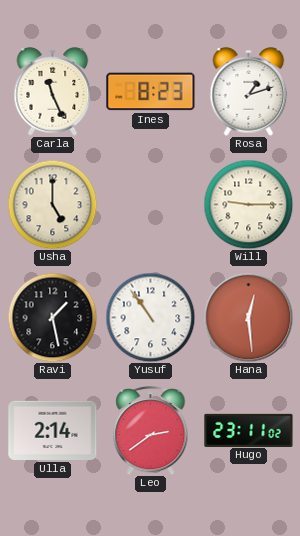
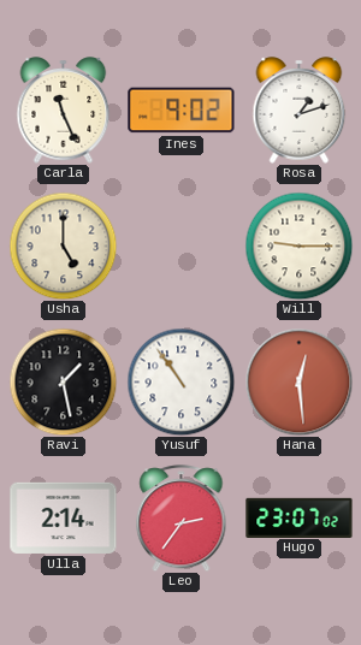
Ines: 8:23 -> 9:02
Leo: 2:39 -> 2:36
Hugo: 23:11 -> 23:07
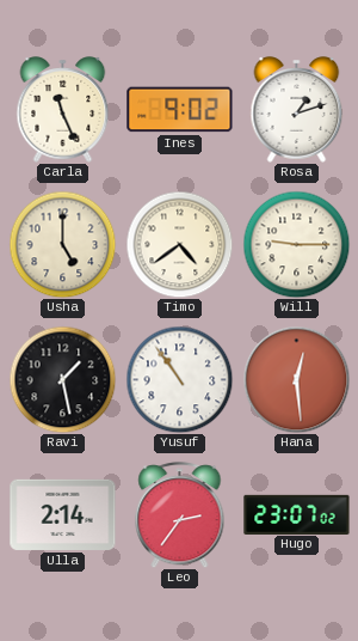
Timo: none -> 4:39
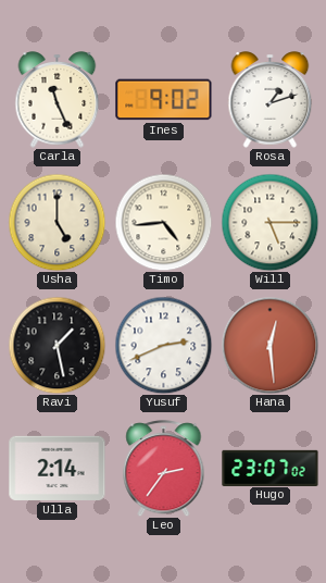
Timo: 4:39 -> 4:44
Will: 9:15 -> 5:15
Yusuf: 10:54 -> 2:41
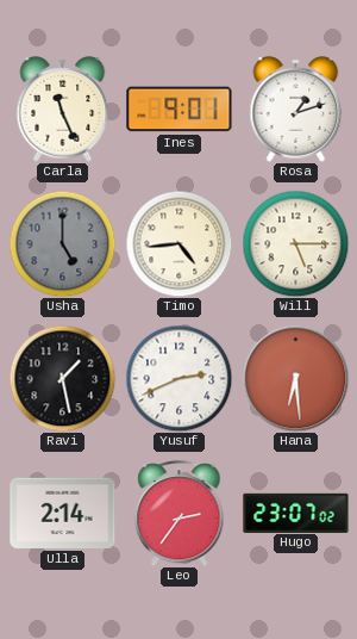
Ines: 9:02 -> 9:01
Usha dial: cream -> grey
Hana: 12:29 -> 6:29
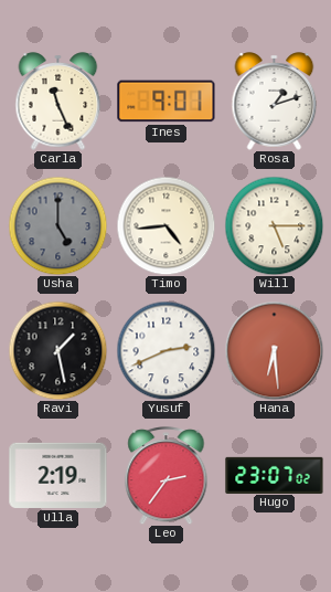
Ulla: 2:14 -> 2:19
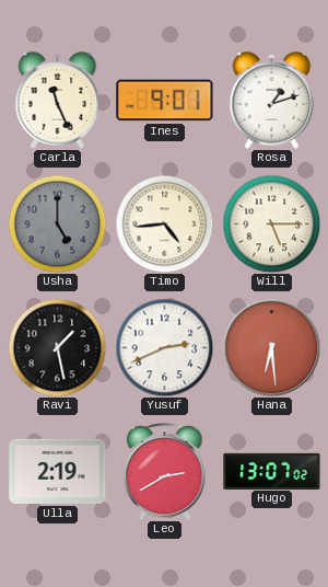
Leo: 2:36 -> 2:40
Hugo: 23:07 -> 13:07
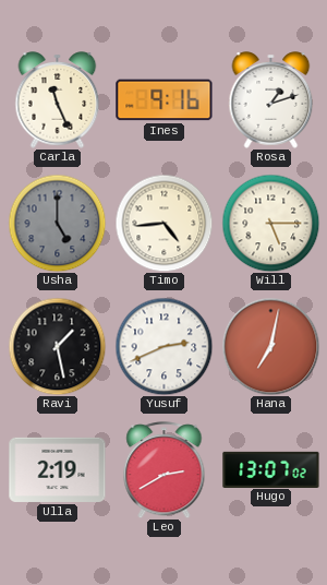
Ines: 9:01 -> 9:16
Hana: 6:29 -> 7:02
